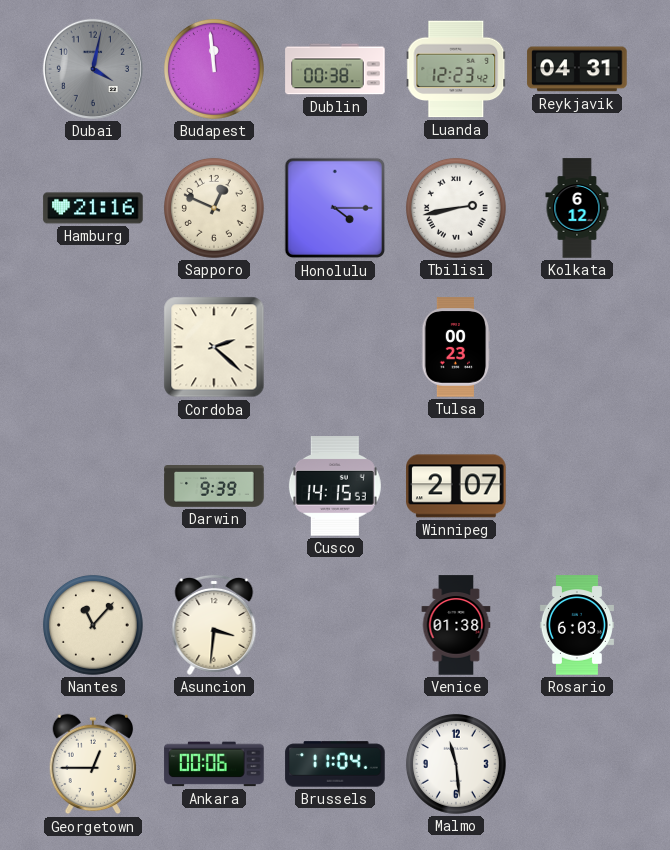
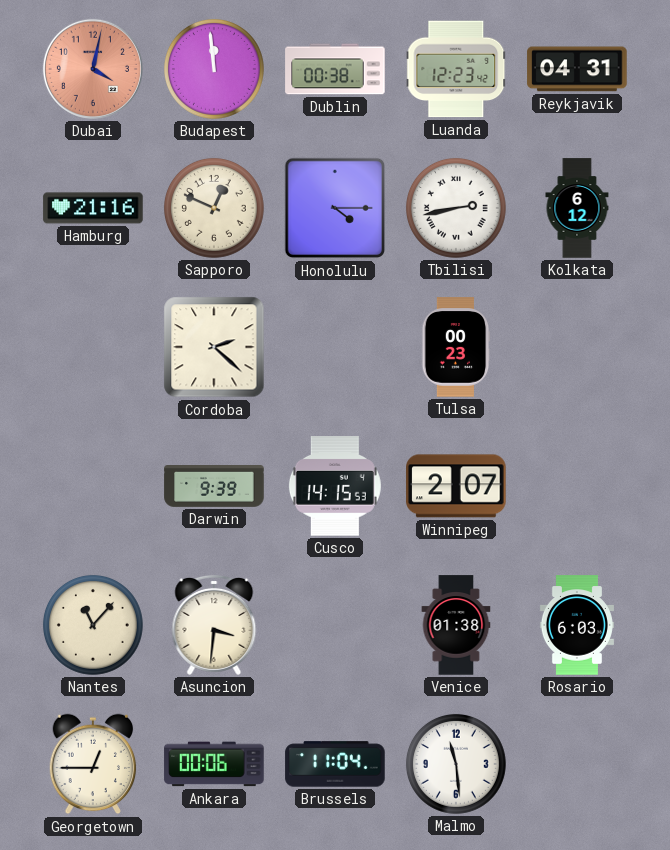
Dubai dial: grey -> salmon
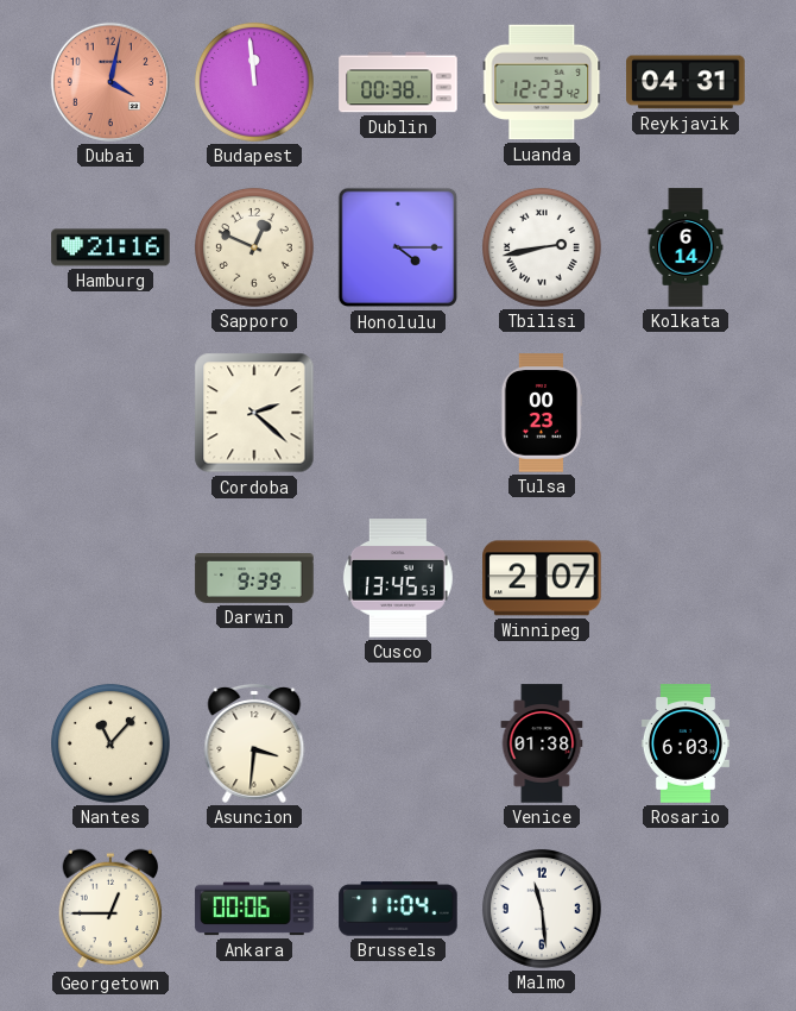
Kolkata: 6:12 -> 6:14
Cusco: 14:15 -> 13:45
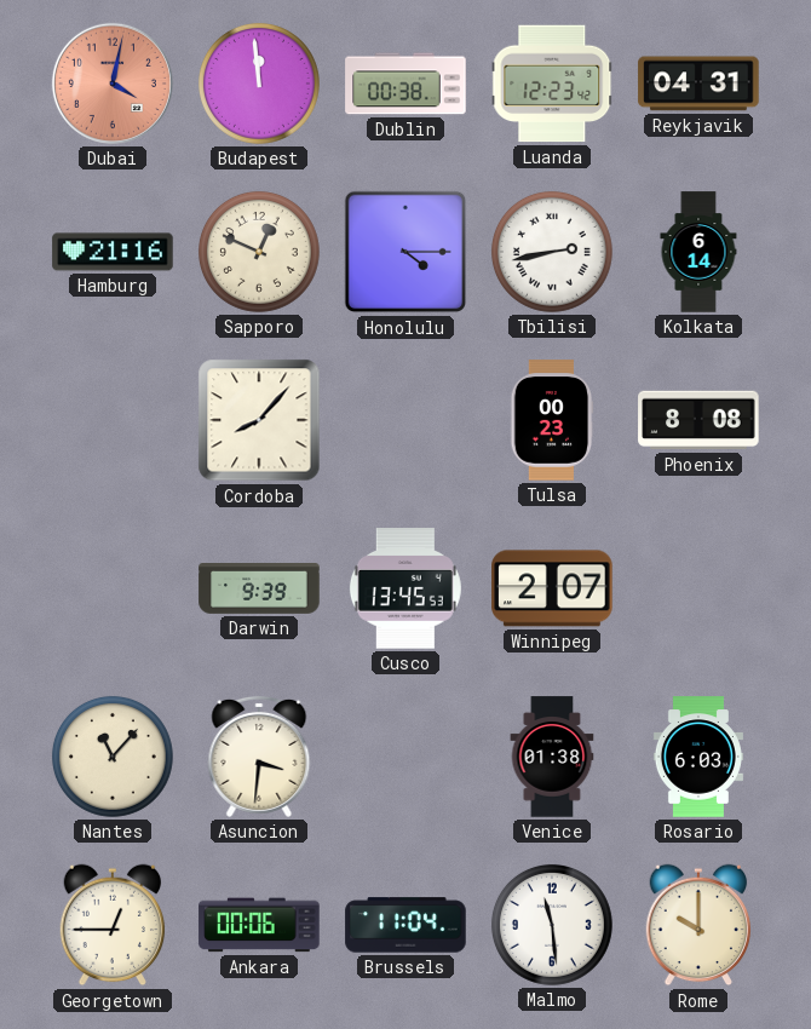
Cordoba: 2:22 -> 8:07
Phoenix: none -> 8:08
Rome: none -> 10:00
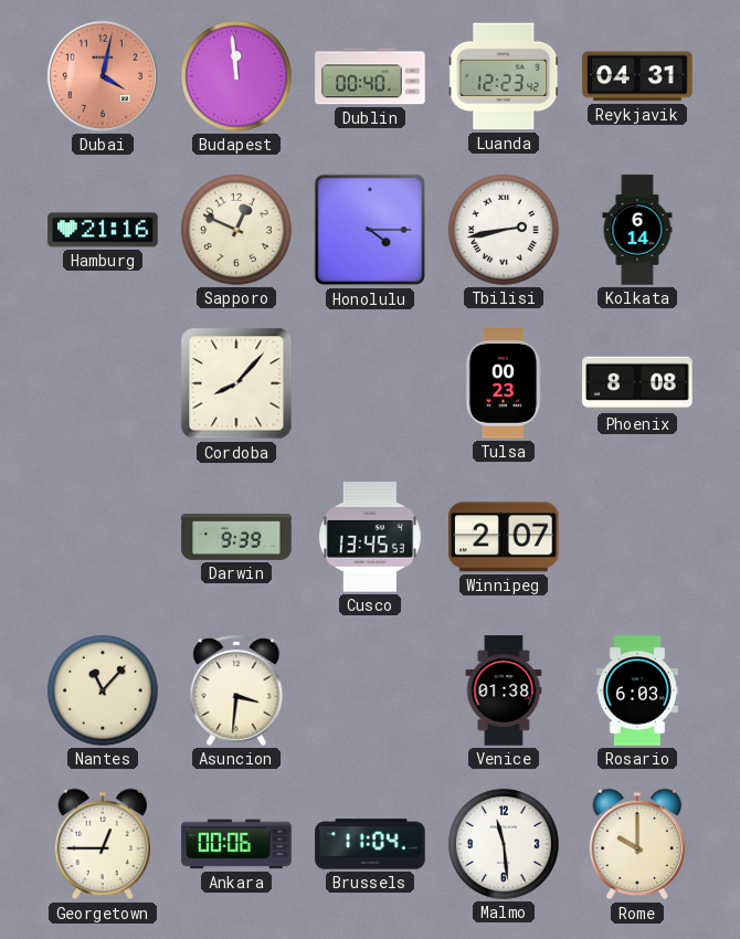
Dublin: 00:38 -> 00:40
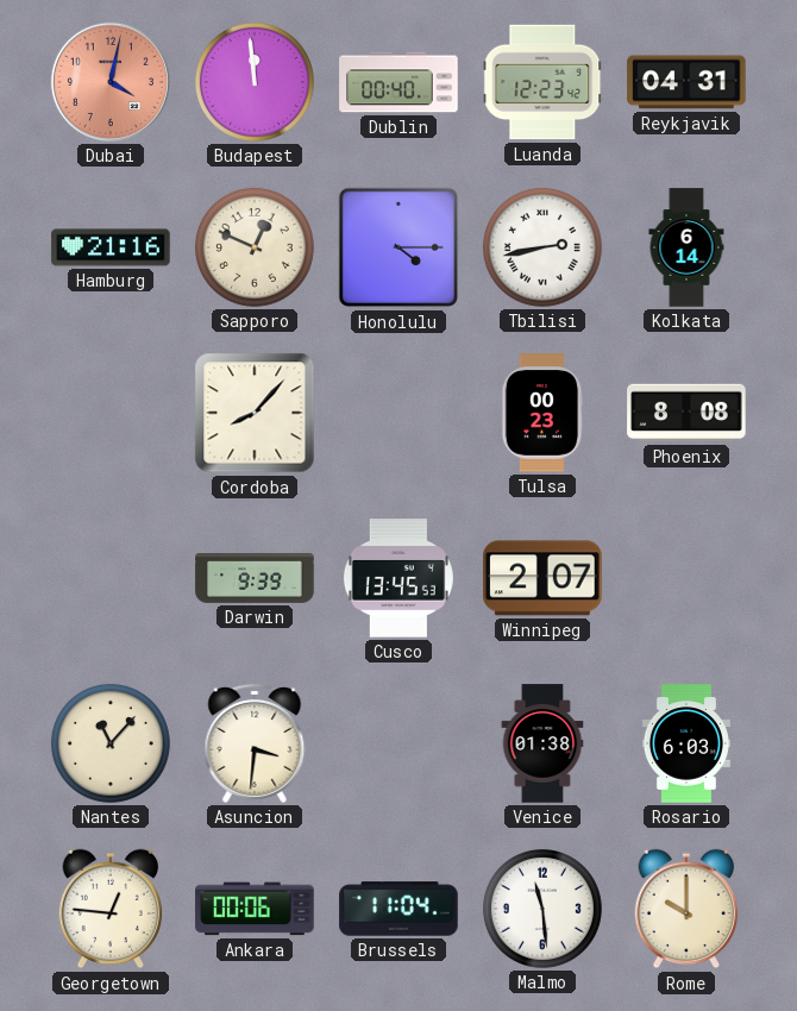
Georgetown: 12:45 -> 12:46
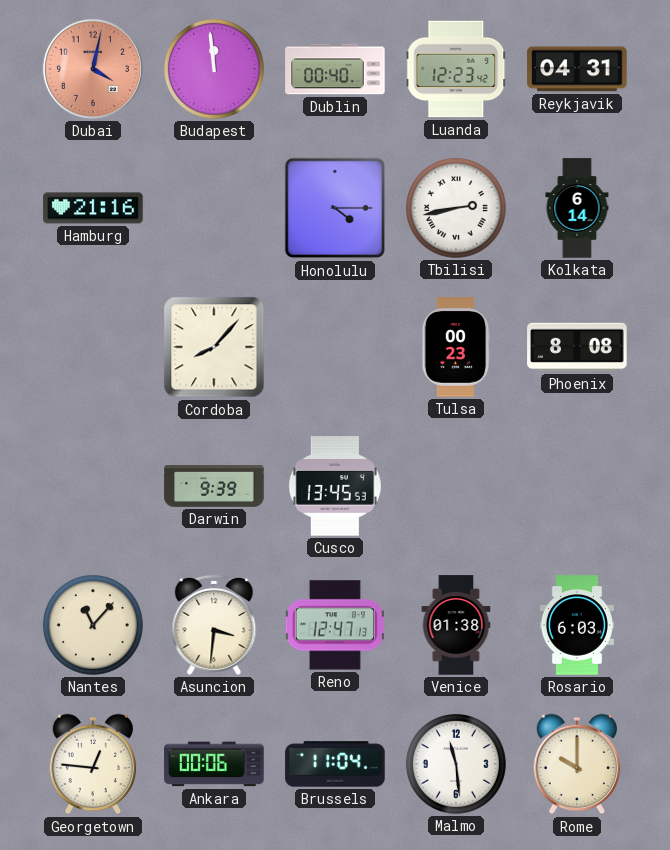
Sapporo: 12:49 -> none
Winnipeg: 2:07 -> none
Reno: none -> 12:47
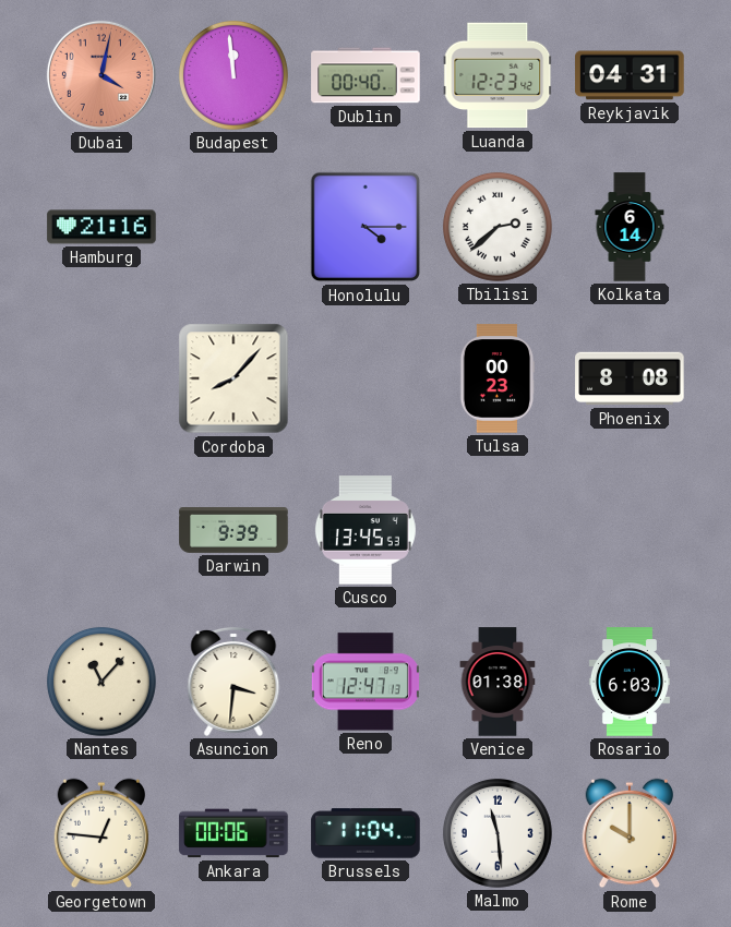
Tbilisi: 2:43 -> 2:38
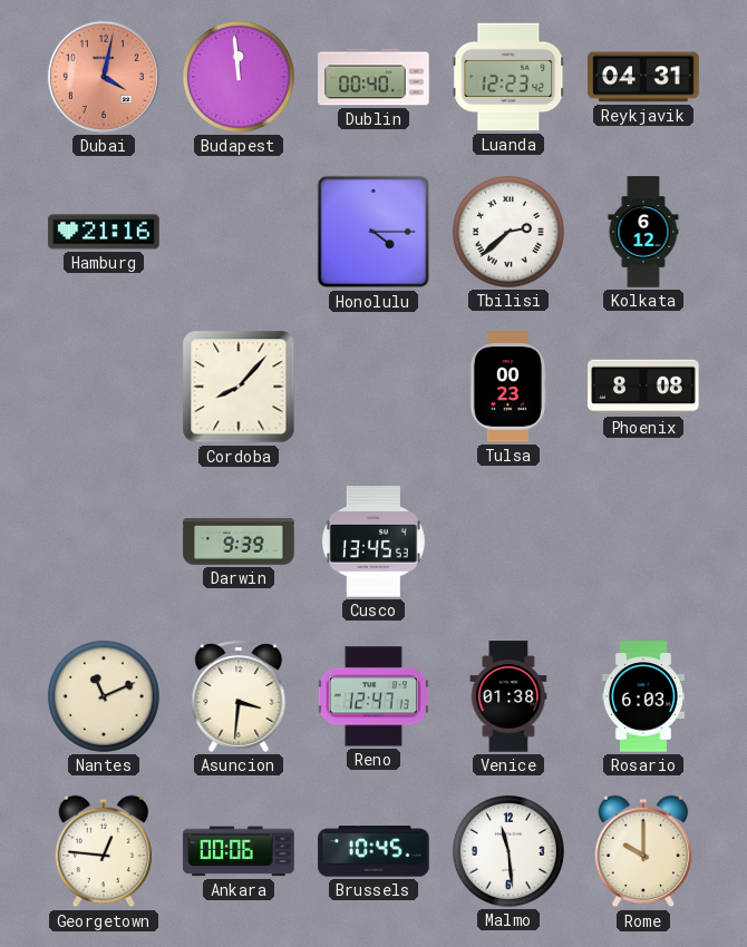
Kolkata: 6:14 -> 6:12
Nantes: 11:07 -> 11:11
Brussels: 11:04 -> 10:45
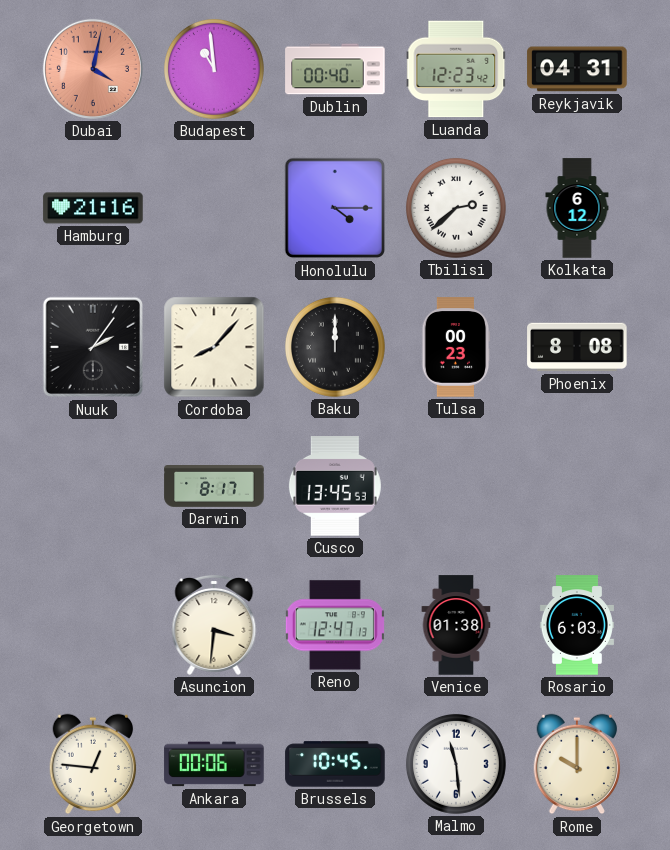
Budapest: 11:59 -> 10:59
Nuuk: none -> 2:06
Baku: none -> 12:00
Darwin: 9:39 -> 8:17
Nantes: 11:11 -> none
